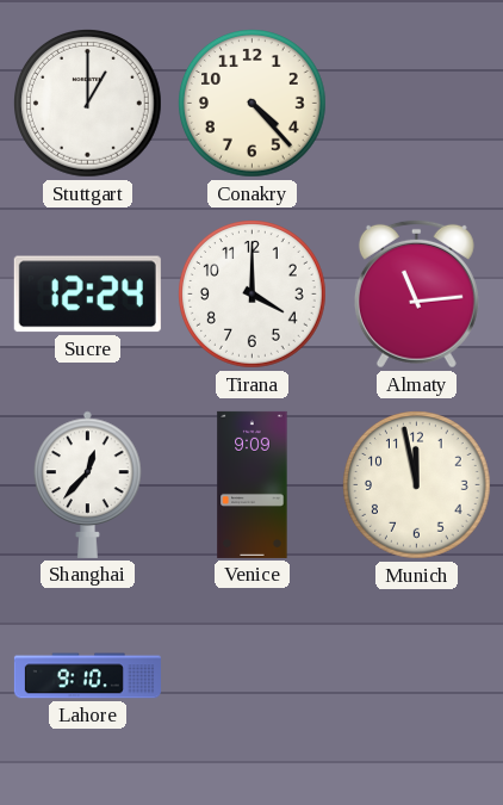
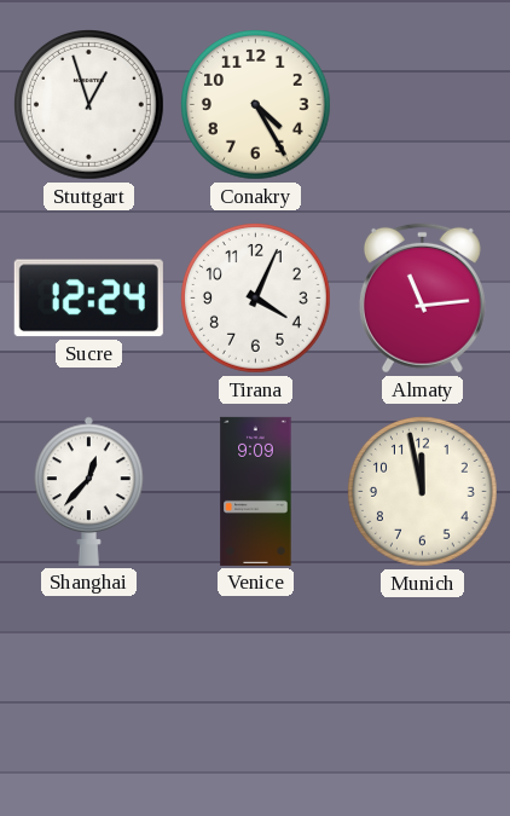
Stuttgart: 1:00 -> 12:57
Conakry: 4:23 -> 4:25
Tirana: 4:00 -> 4:04
Lahore: 9:10 -> none
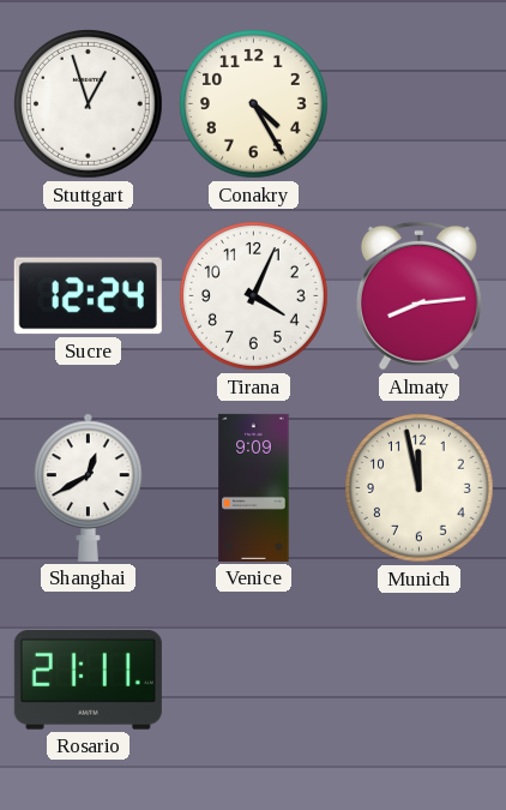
Almaty: 11:14 -> 8:14
Shanghai: 12:37 -> 12:40
Rosario: none -> 21:11
